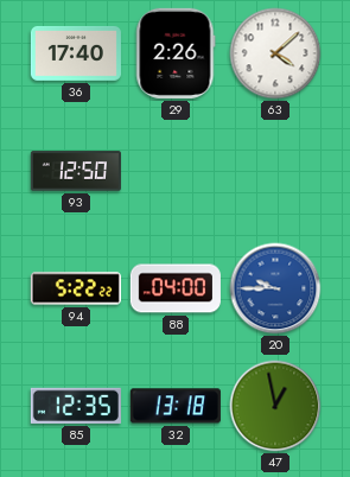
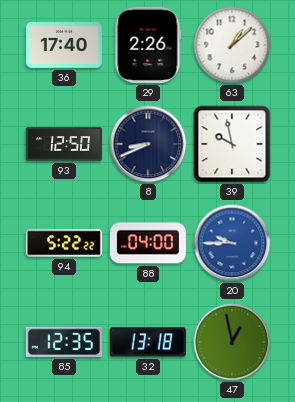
63: 4:08 -> 1:08
8: none -> 8:41
39: none -> 9:58
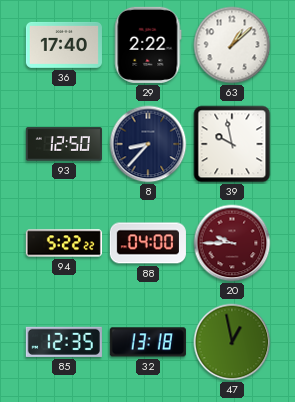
29: 2:26 -> 2:22
8: 8:41 -> 8:37
20 dial: blue -> burgundy
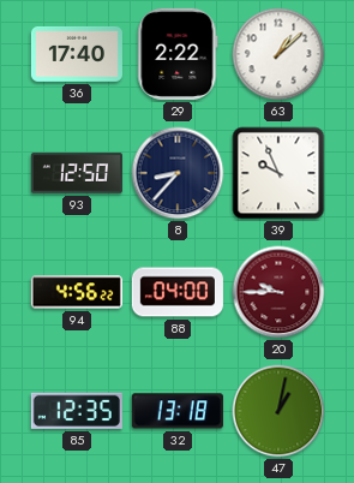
39: 9:58 -> 9:56
94: 5:22 -> 4:56
47: 12:58 -> 1:02
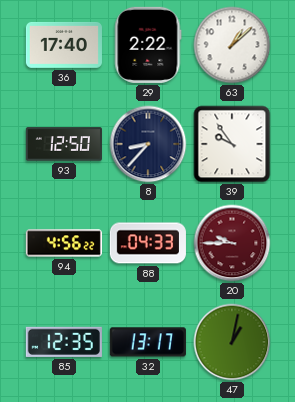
39: 9:56 -> 9:54
88: 04:00 -> 04:33
32: 13:18 -> 13:17
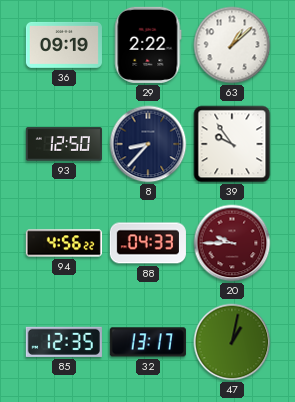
36: 17:40 -> 09:19
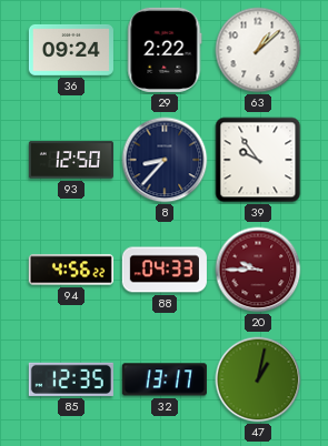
36: 09:19 -> 09:24
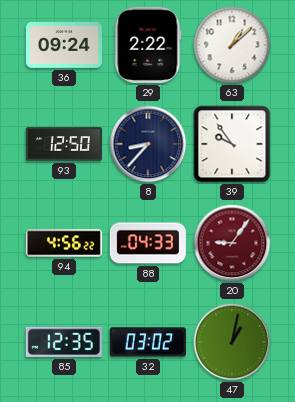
20: 9:45 -> 9:06
32: 13:17 -> 03:02
